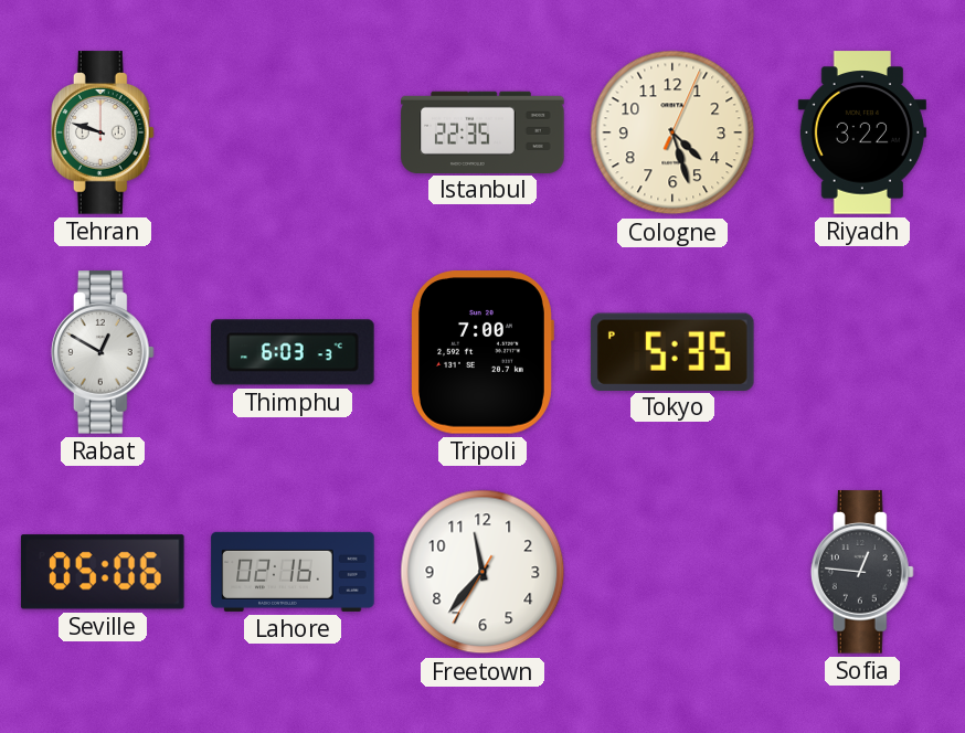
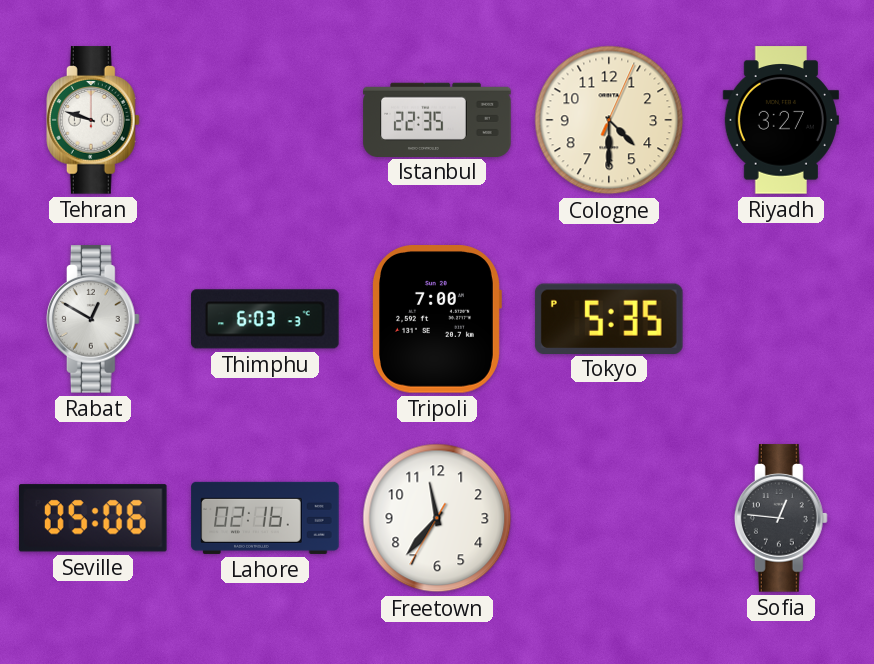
Cologne: 4:27 -> 4:30
Riyadh: 3:22 -> 3:27
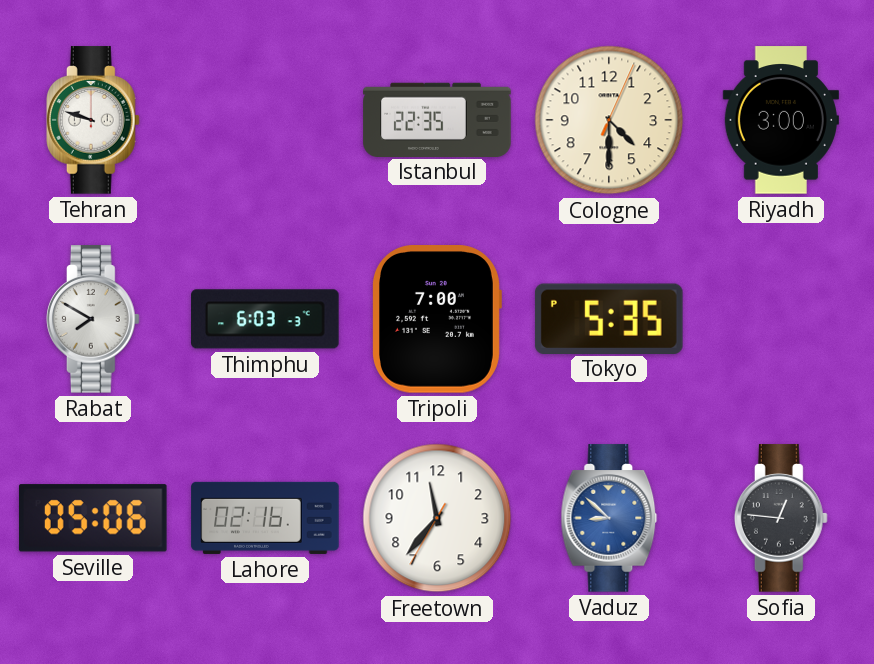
Riyadh: 3:27 -> 3:00
Rabat: 12:50 -> 7:50
Vaduz: none -> 8:52
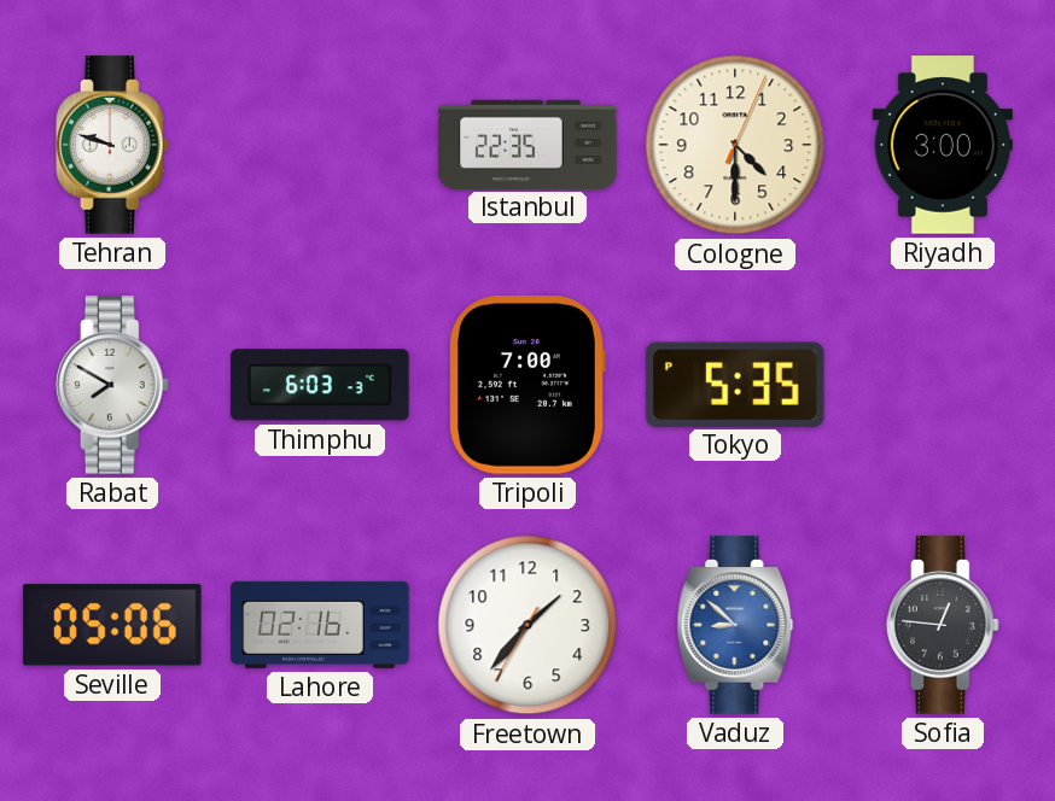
Freetown: 11:36 -> 1:36
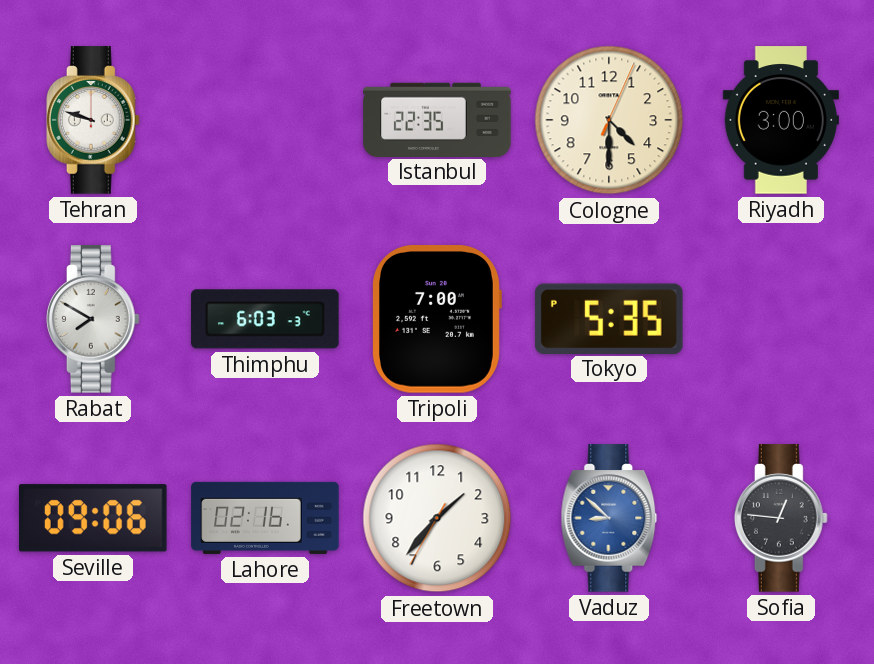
Seville: 05:06 -> 09:06
